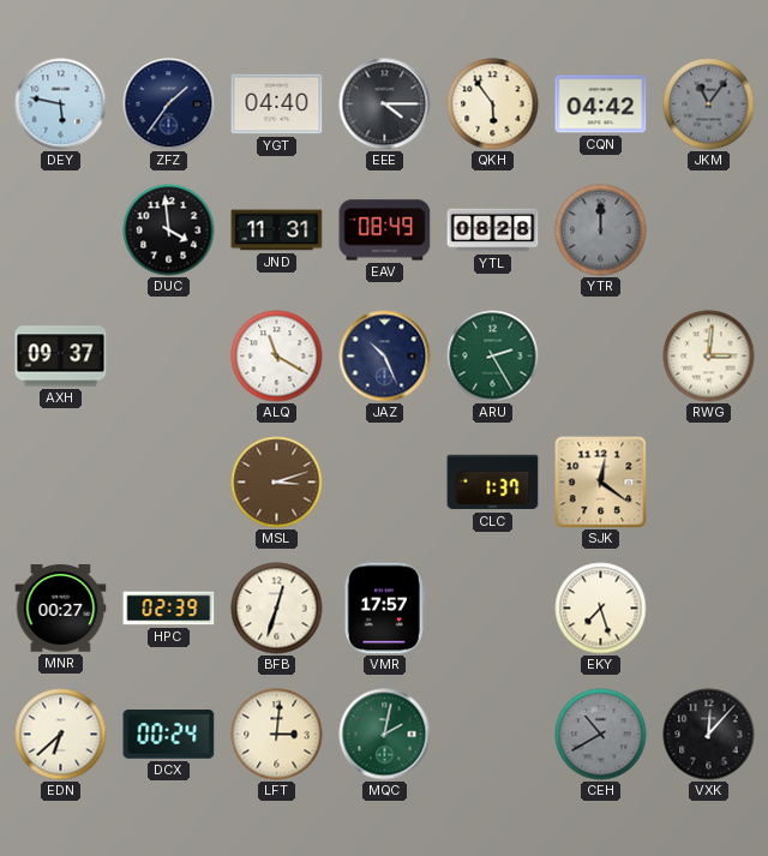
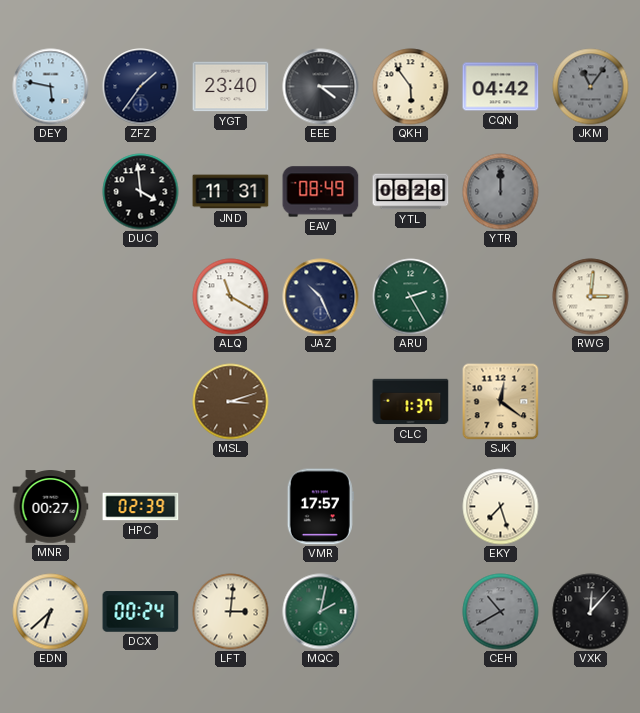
YGT: 04:40 -> 23:40
AXH: 09:37 -> none
BFB: 12:33 -> none
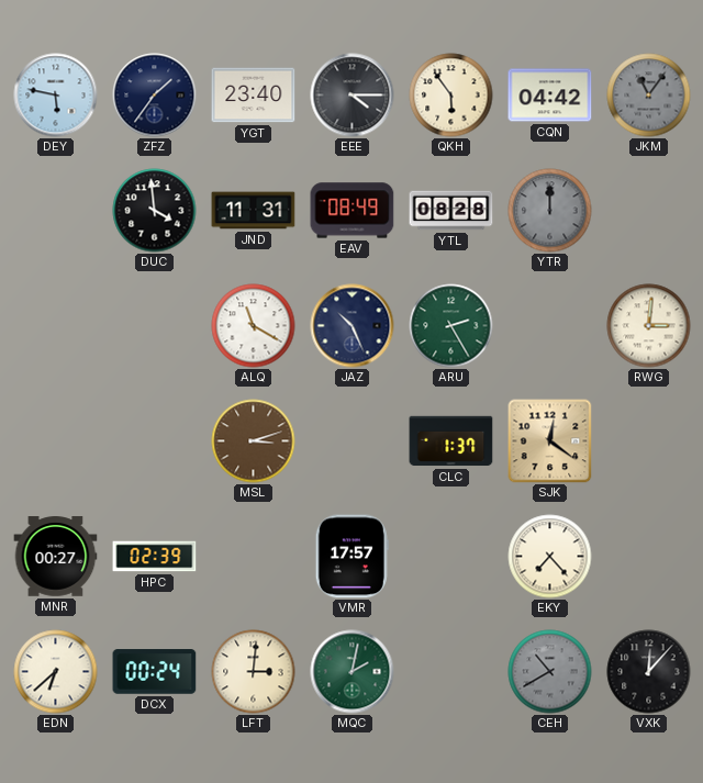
EKY: 7:27 -> 7:23
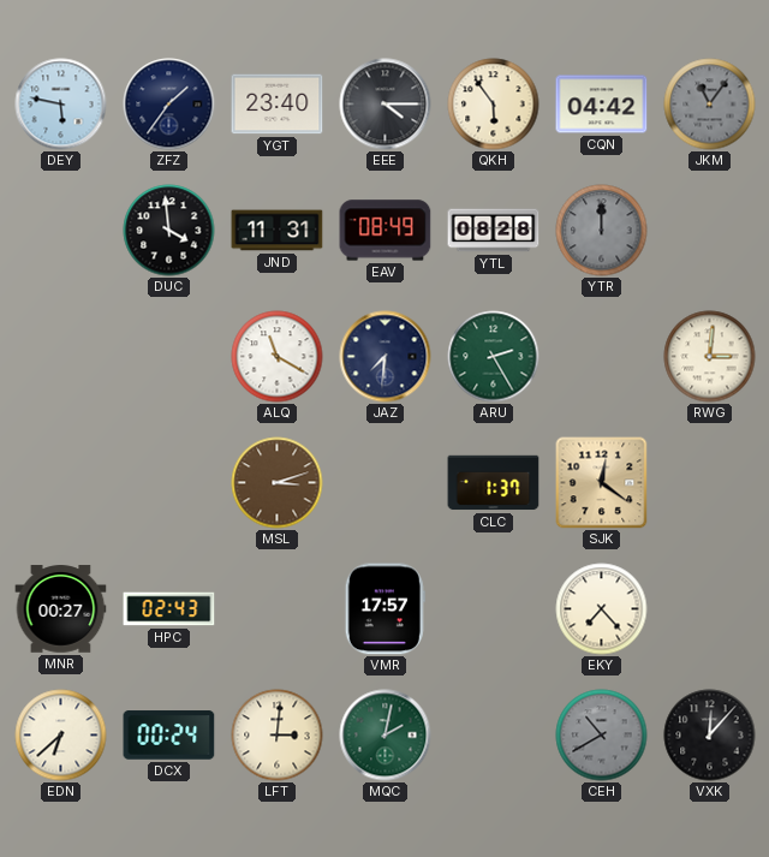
JAZ: 10:26 -> 7:31
HPC: 02:39 -> 02:43
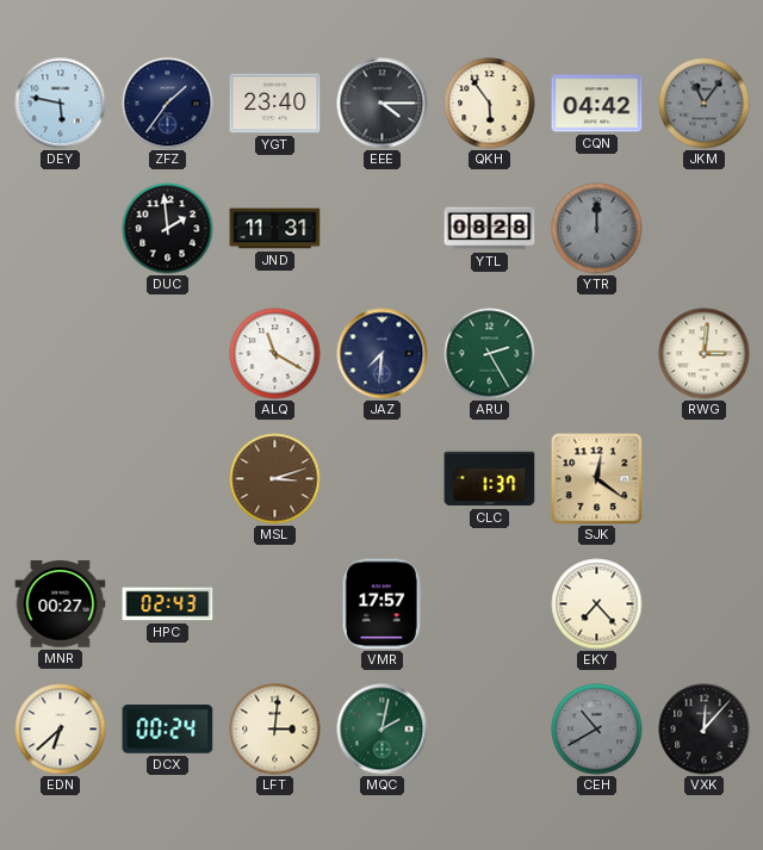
DUC: 3:59 -> 1:59
EAV: 08:49 -> none
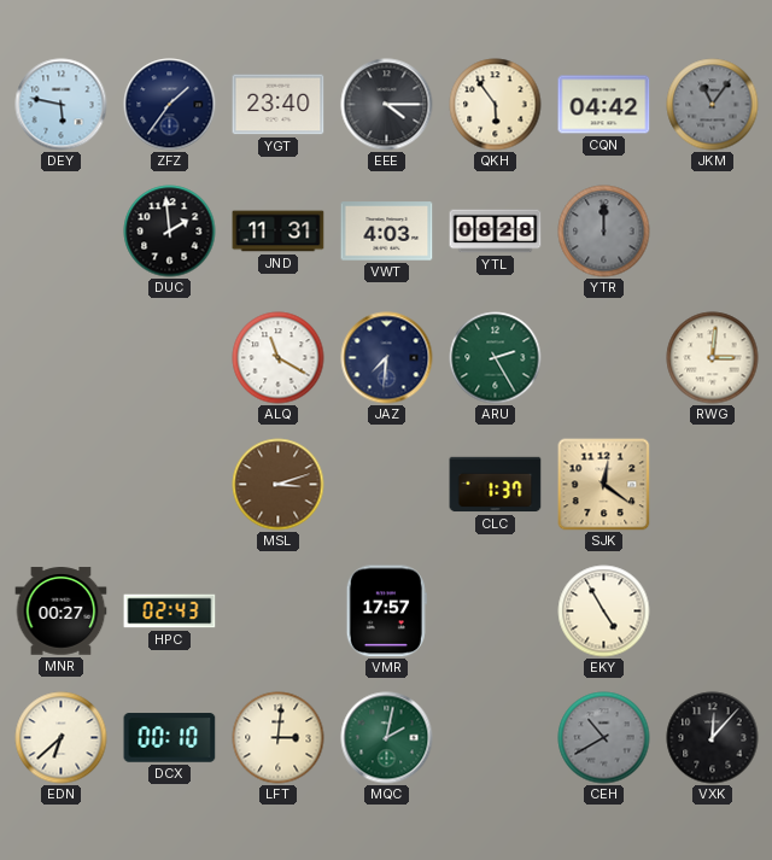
VWT: none -> 4:03
EKY: 7:23 -> 4:55
DCX: 00:24 -> 00:10
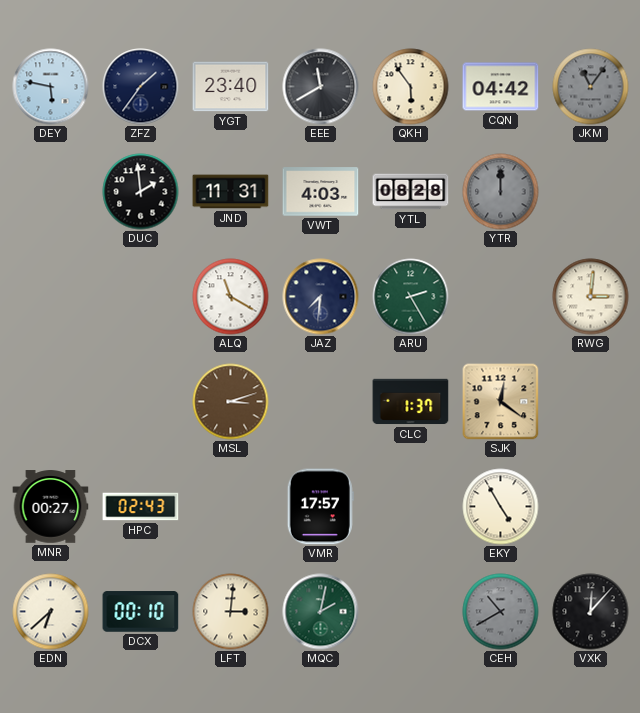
EEE: 4:15 -> 11:40
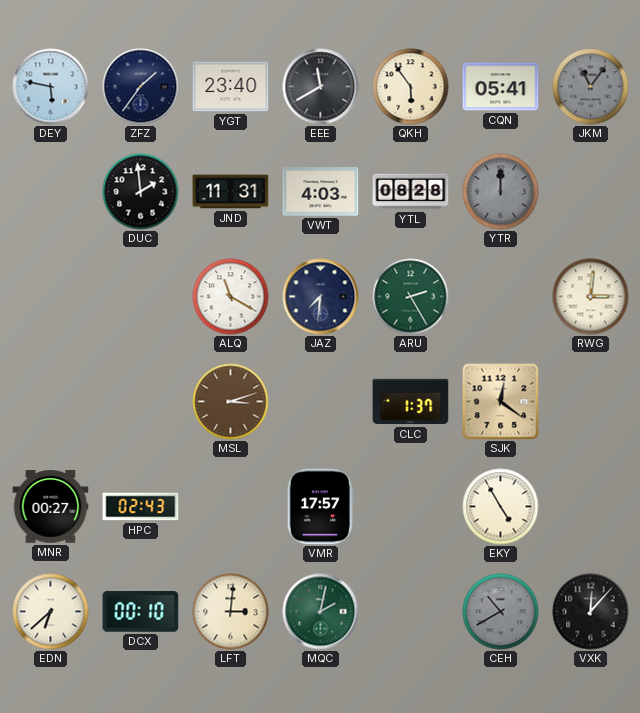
CQN: 04:42 -> 05:41
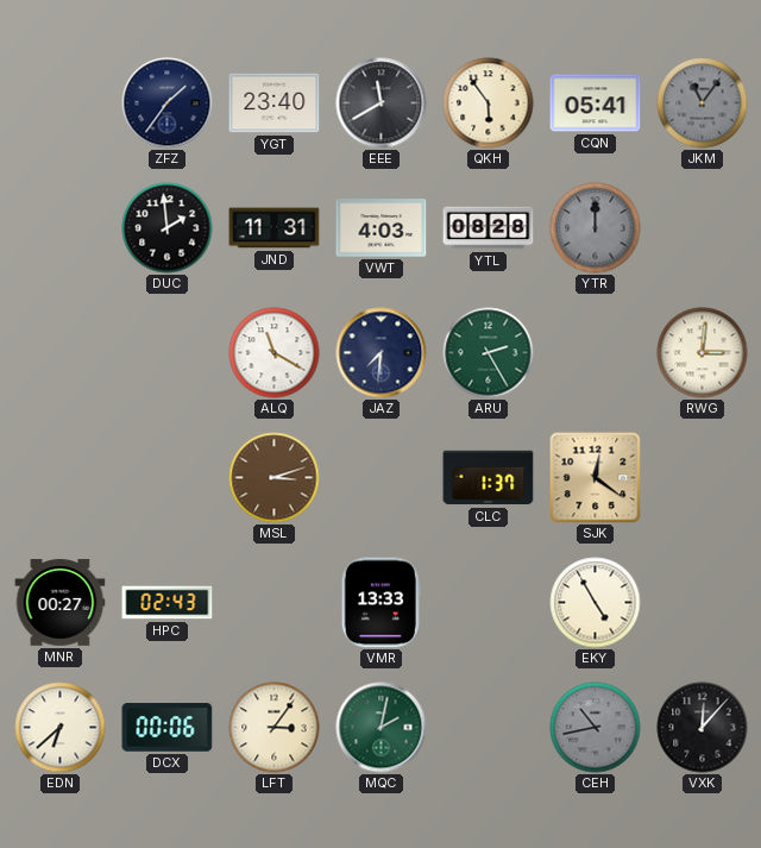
DEY: 5:47 -> none
VMR: 17:57 -> 13:33
DCX: 00:10 -> 00:06
LFT: 3:01 -> 3:06
CEH: 10:40 -> 10:43
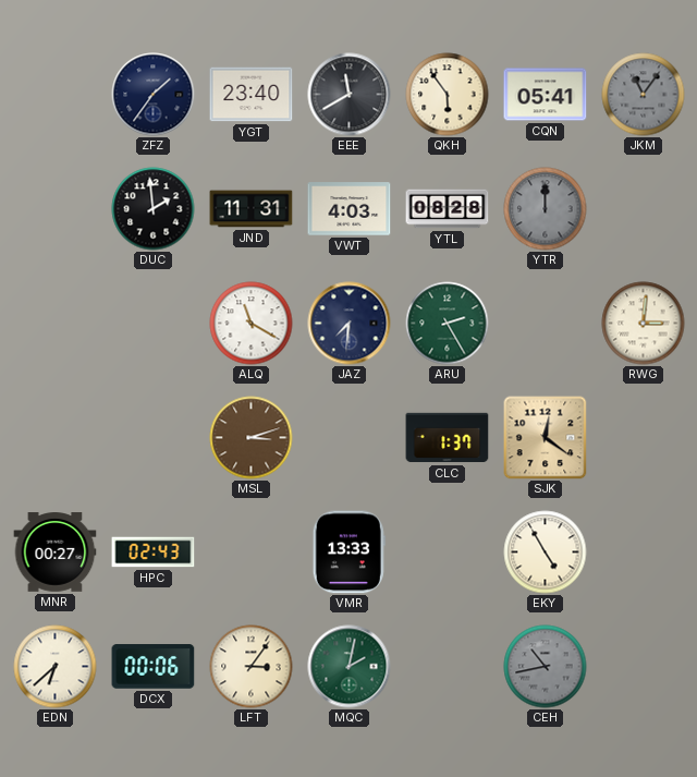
VXK: 12:07 -> none
